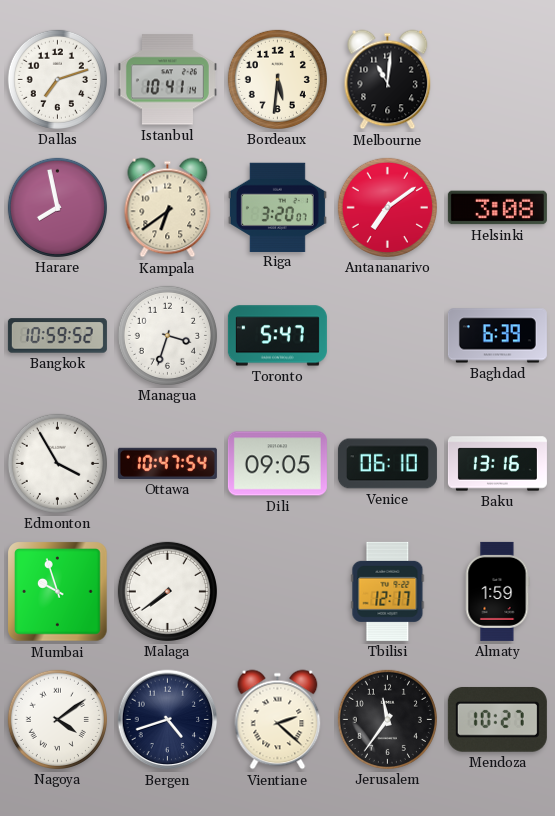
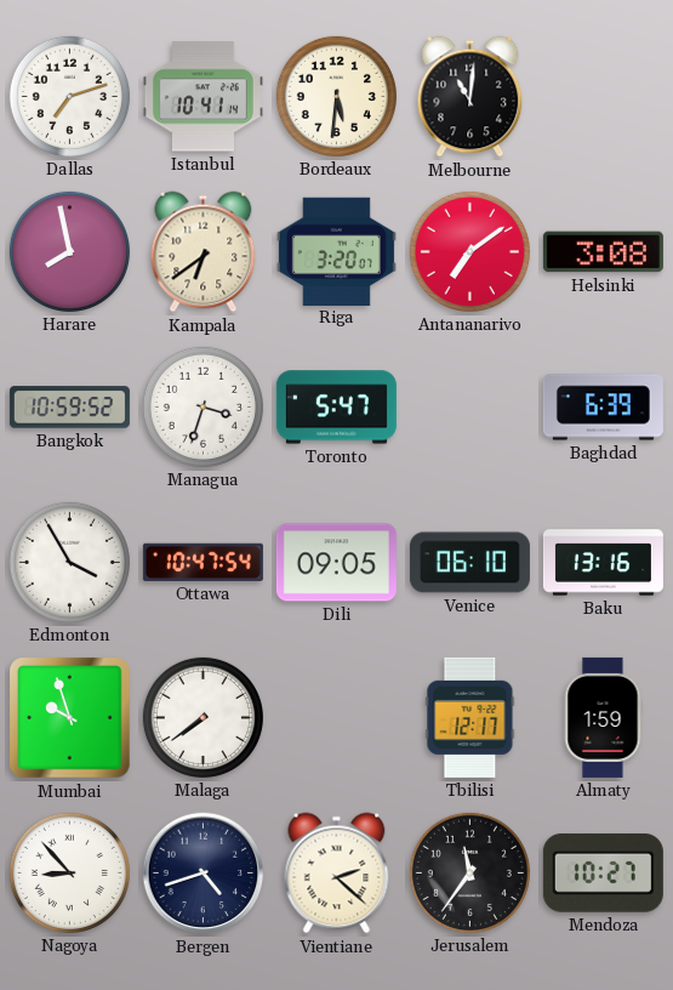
Nagoya: 4:09 -> 8:53
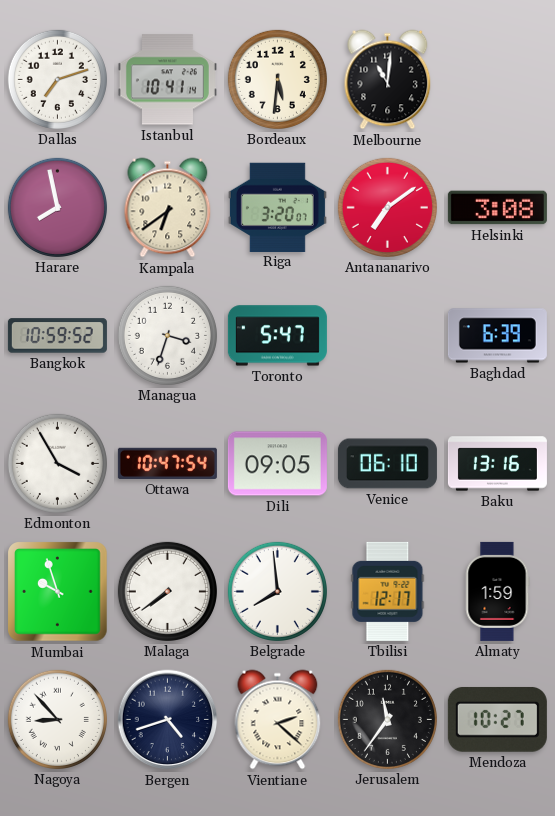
Belgrade: none -> 7:59
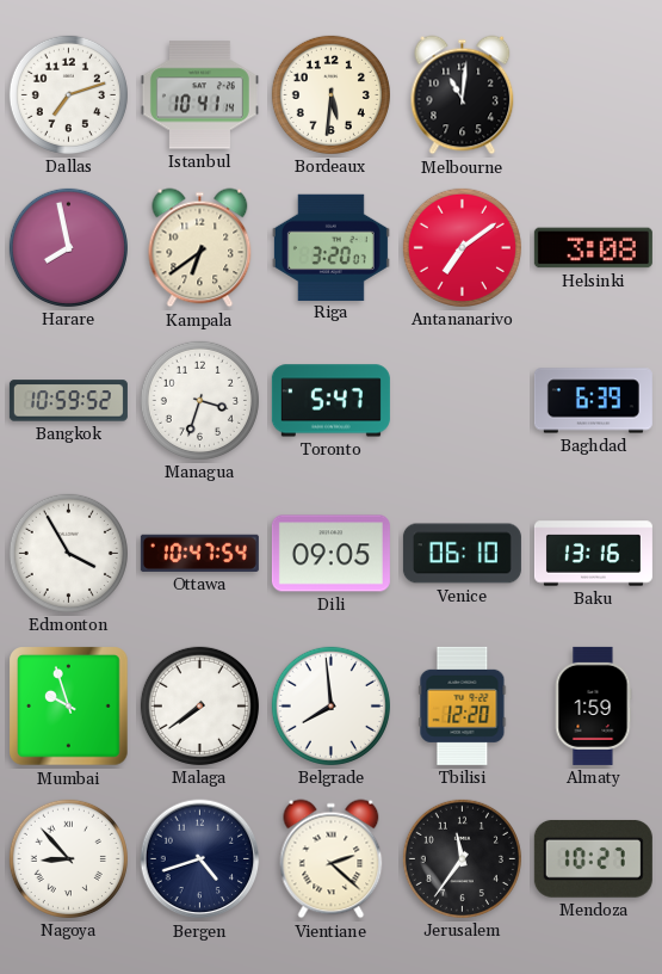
Tbilisi: 12:17 -> 12:20
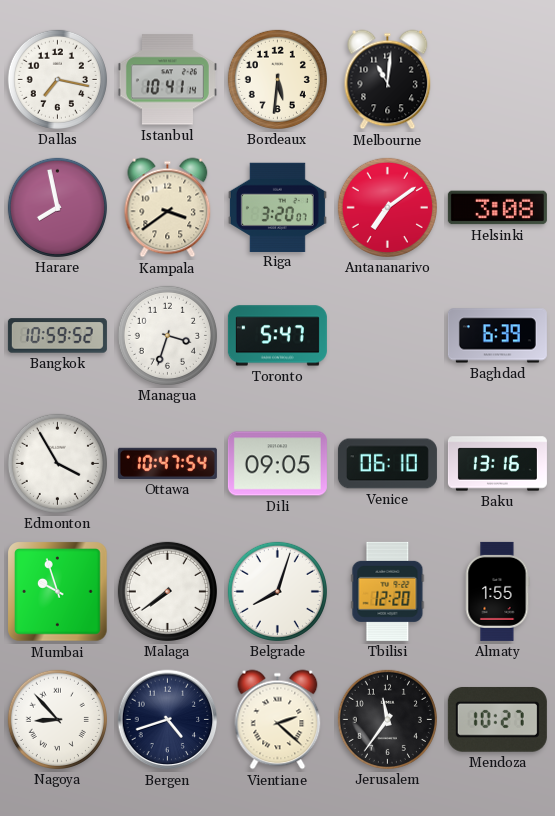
Dallas: 7:12 -> 7:17
Kampala: 6:39 -> 3:39
Belgrade: 7:59 -> 8:03
Almaty: 1:59 -> 1:55
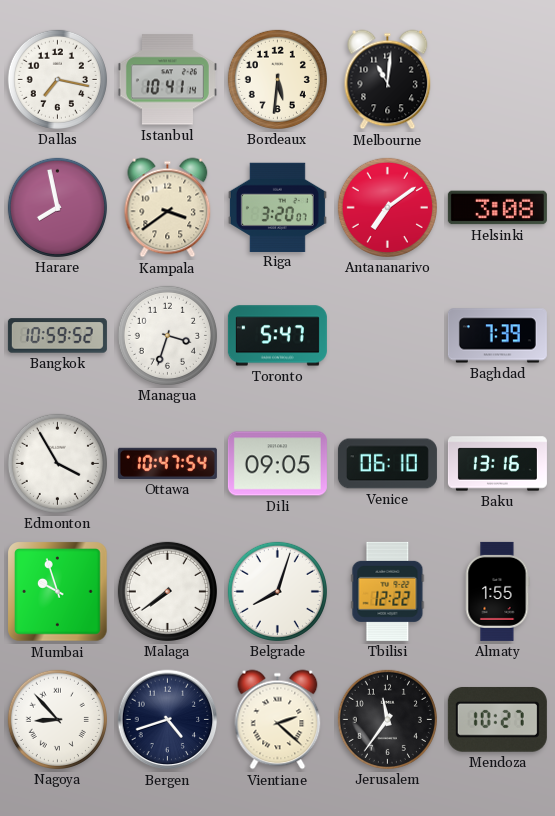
Baghdad: 6:39 -> 7:39
Tbilisi: 12:20 -> 12:22
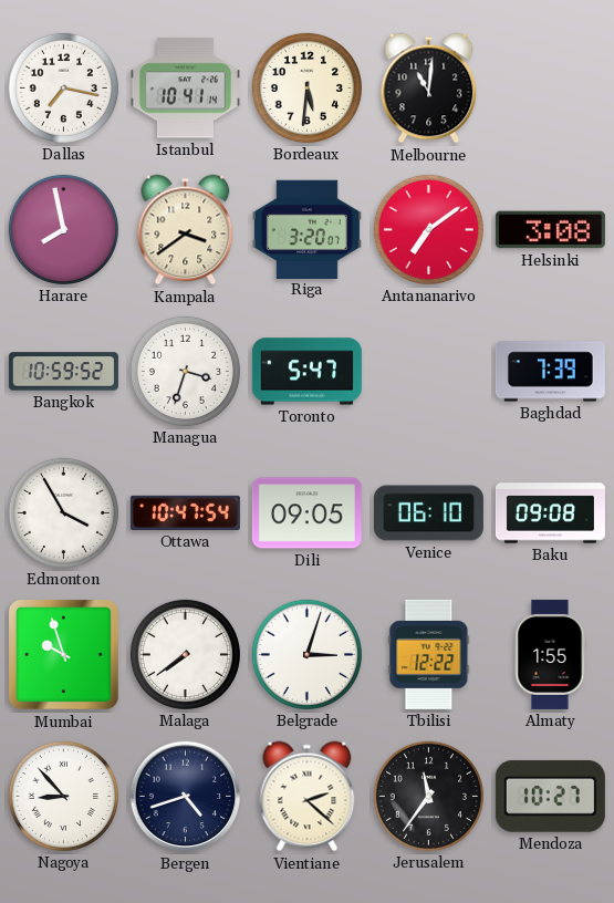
Baku: 13:16 -> 09:08
Belgrade: 8:03 -> 3:03
